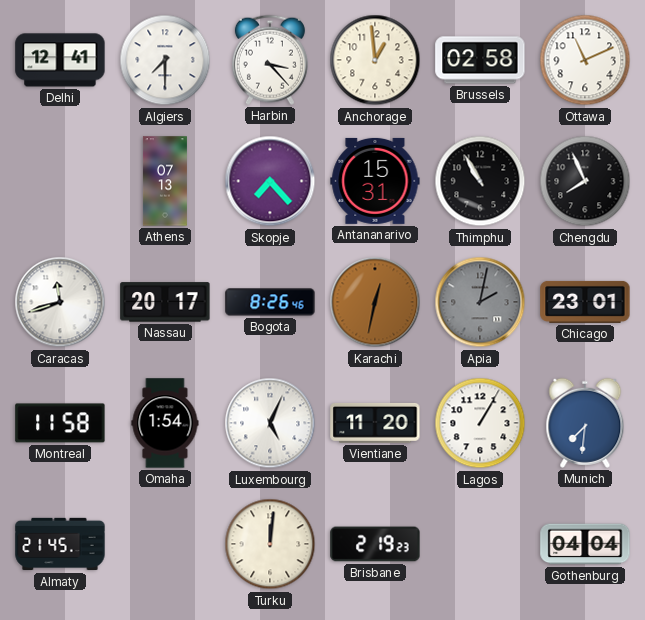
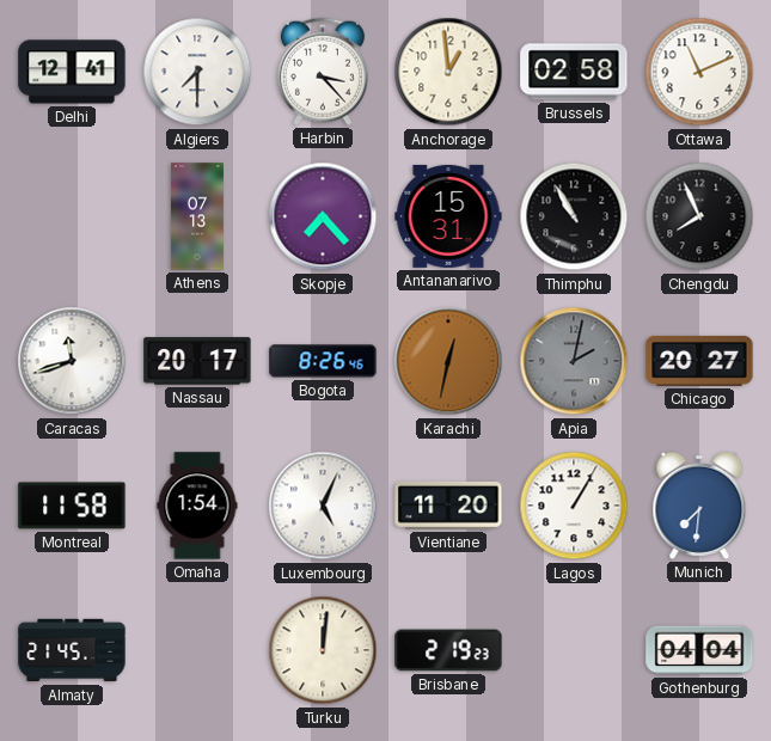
Chicago: 23:01 -> 20:27
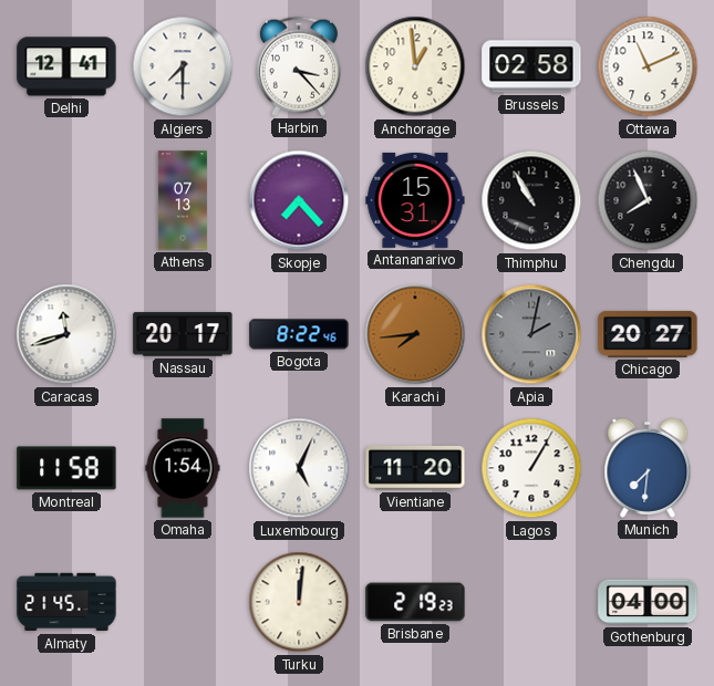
Bogota: 8:26 -> 8:22
Karachi: 12:32 -> 7:44
Gothenburg: 04:04 -> 04:00
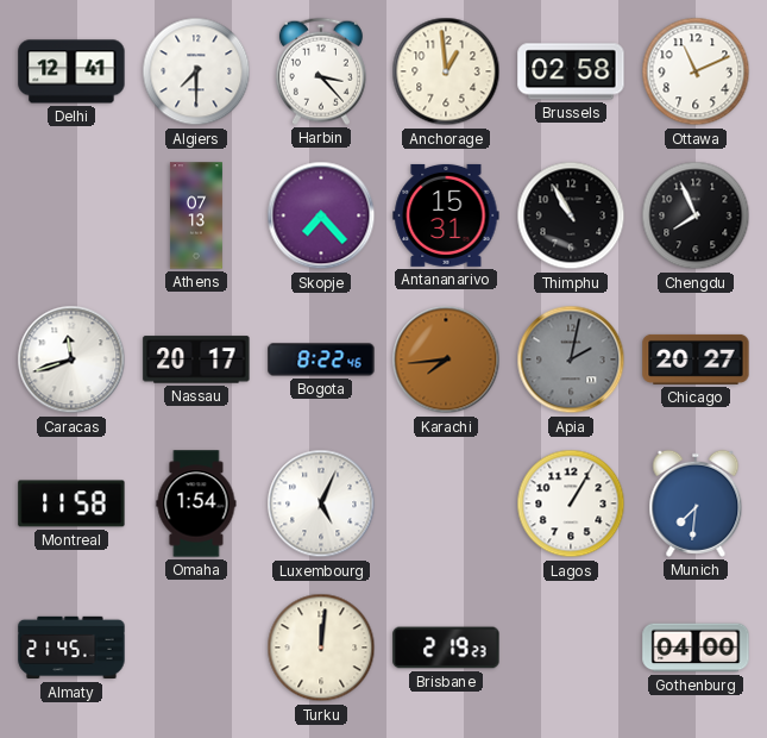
Vientiane: 11:20 -> none
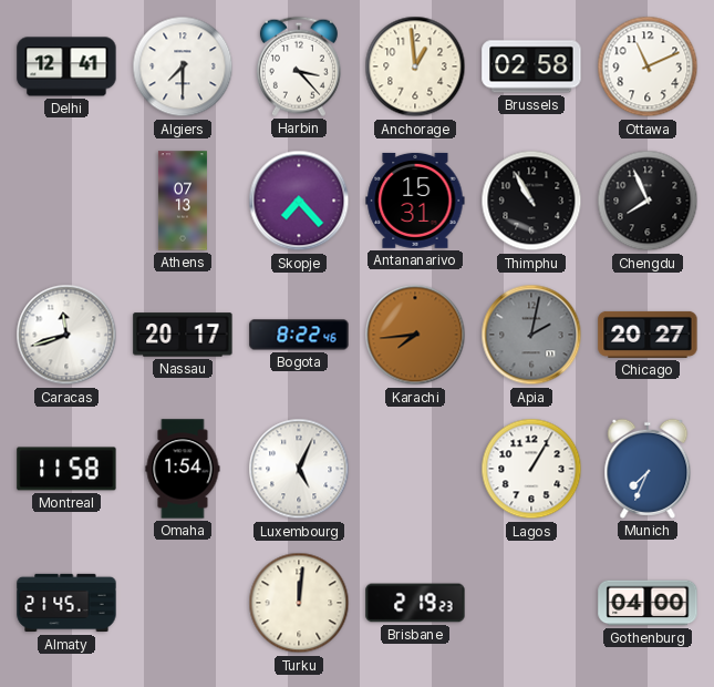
Munich: 7:31 -> 7:34
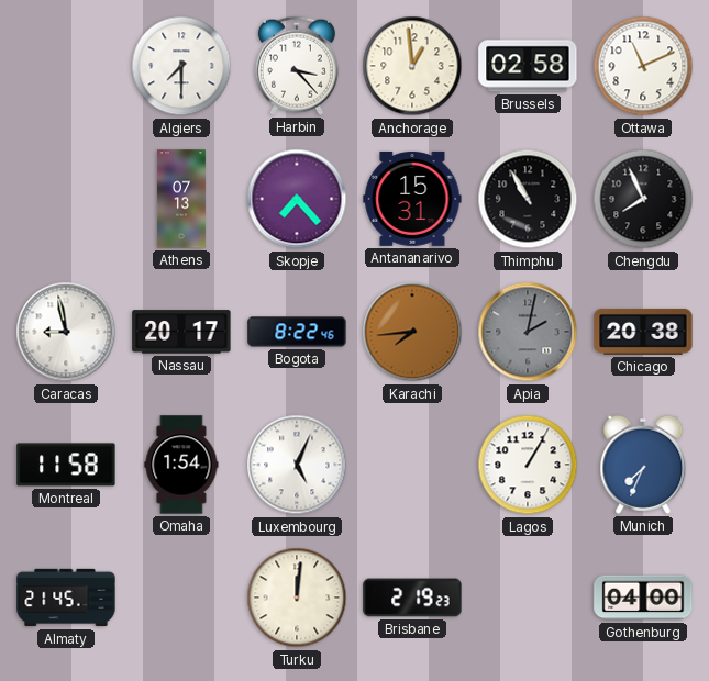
Delhi: 12:41 -> none
Caracas: 11:42 -> 8:58
Chicago: 20:27 -> 20:38
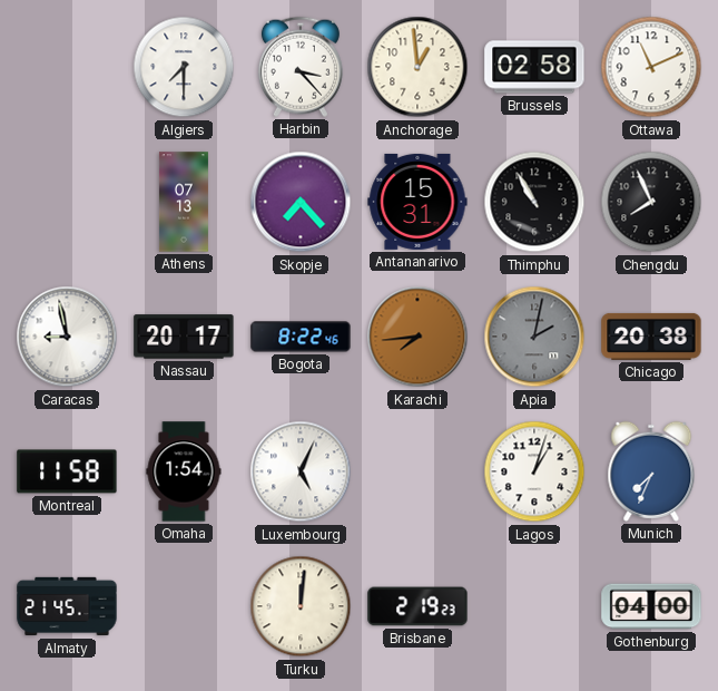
Lagos: 1:05 -> 1:03
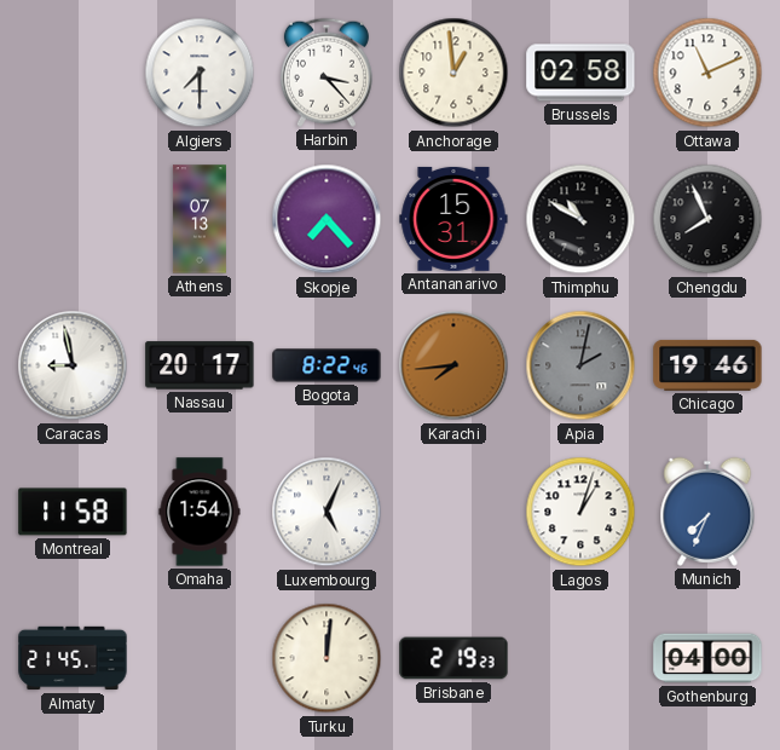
Thimphu: 10:55 -> 10:50
Chicago: 20:38 -> 19:46
